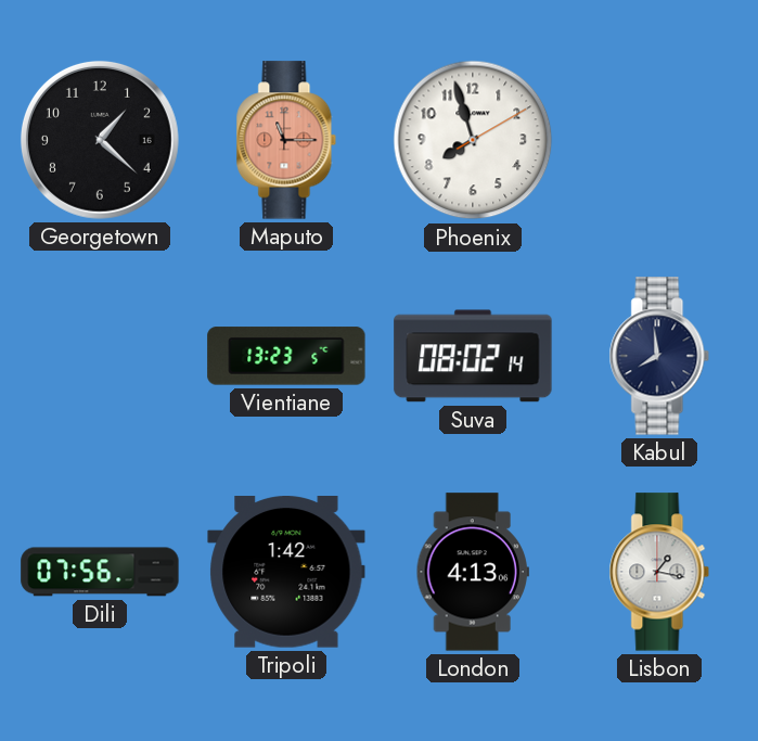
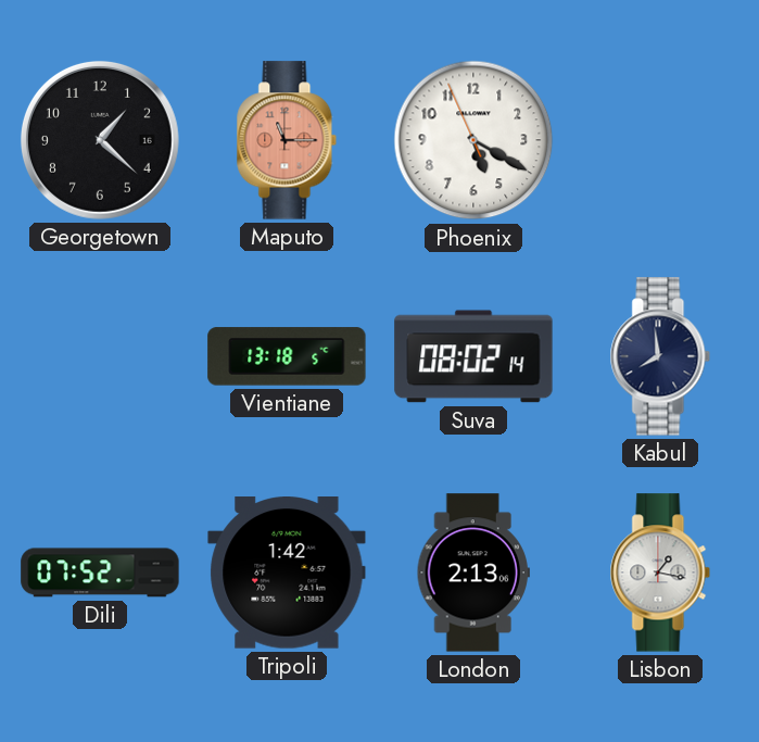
Phoenix: 7:57 -> 5:19
Vientiane: 13:23 -> 13:18
Dili: 07:56 -> 07:52
London: 4:13 -> 2:13
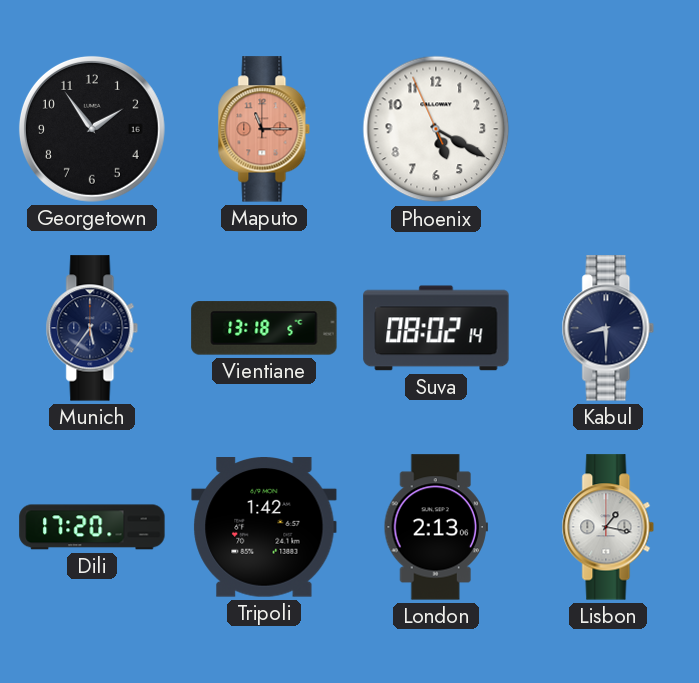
Georgetown: 1:22 -> 1:54
Munich: none -> 5:36
Kabul: 7:59 -> 8:30
Dili: 07:52 -> 17:20
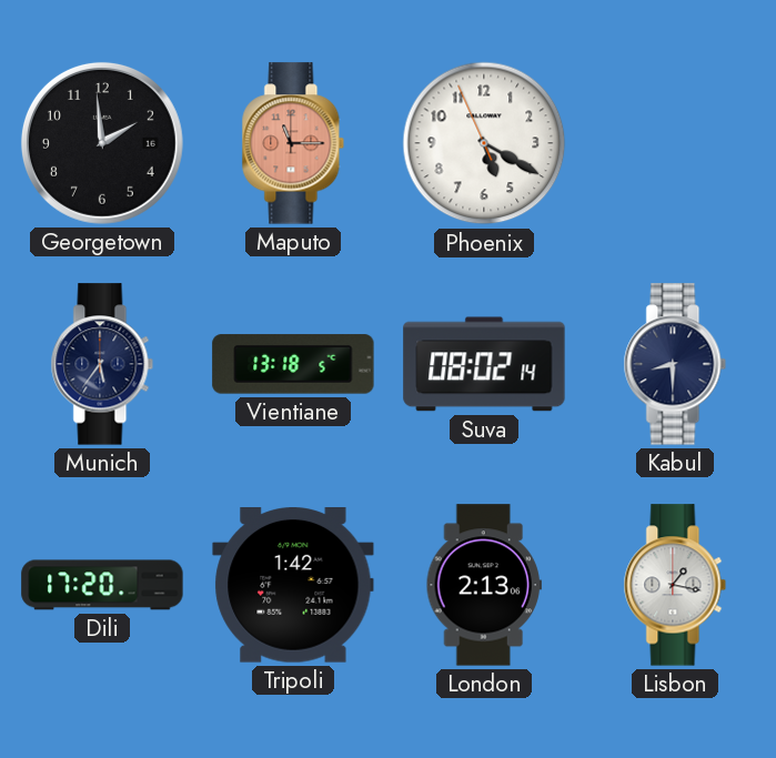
Georgetown: 1:54 -> 1:59
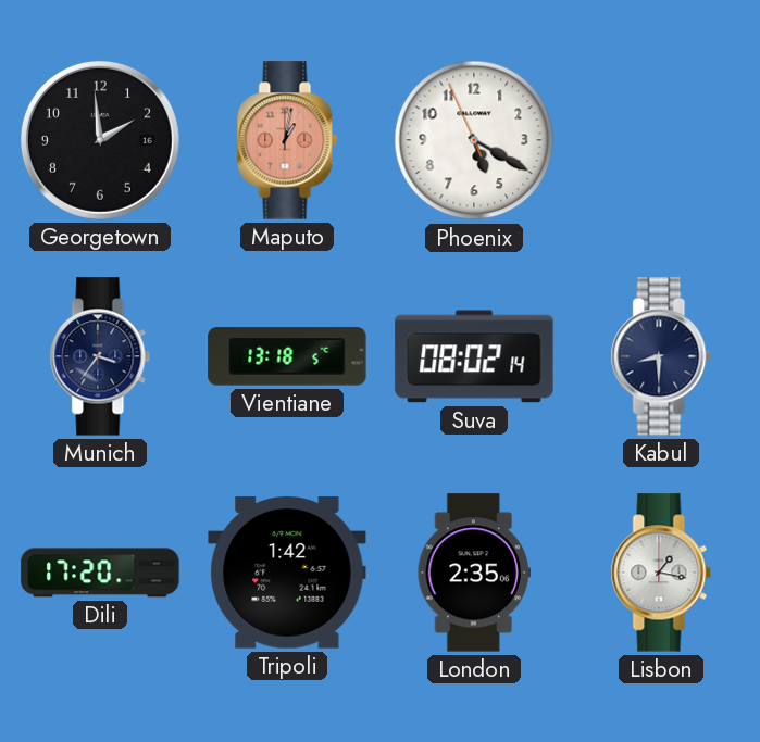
Maputo: 11:15 -> 1:02
Munich: 5:36 -> 3:36
London: 2:13 -> 2:35
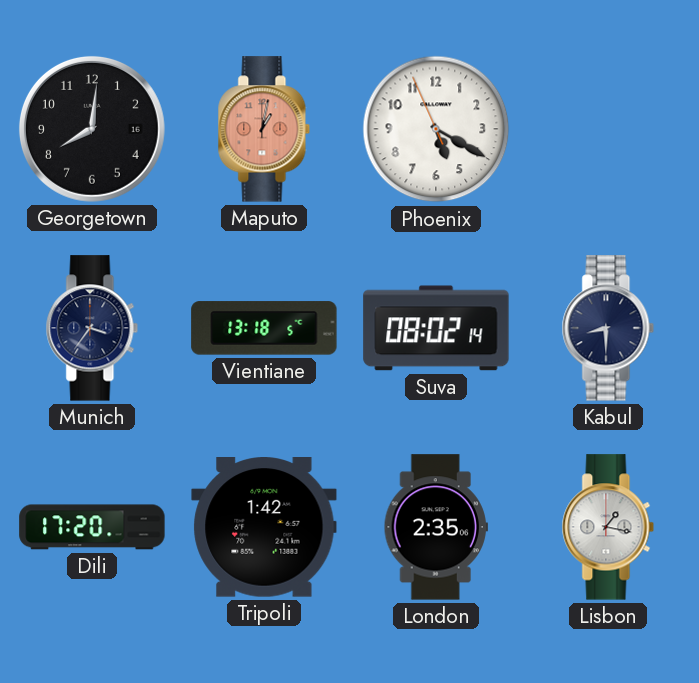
Georgetown: 1:59 -> 8:01
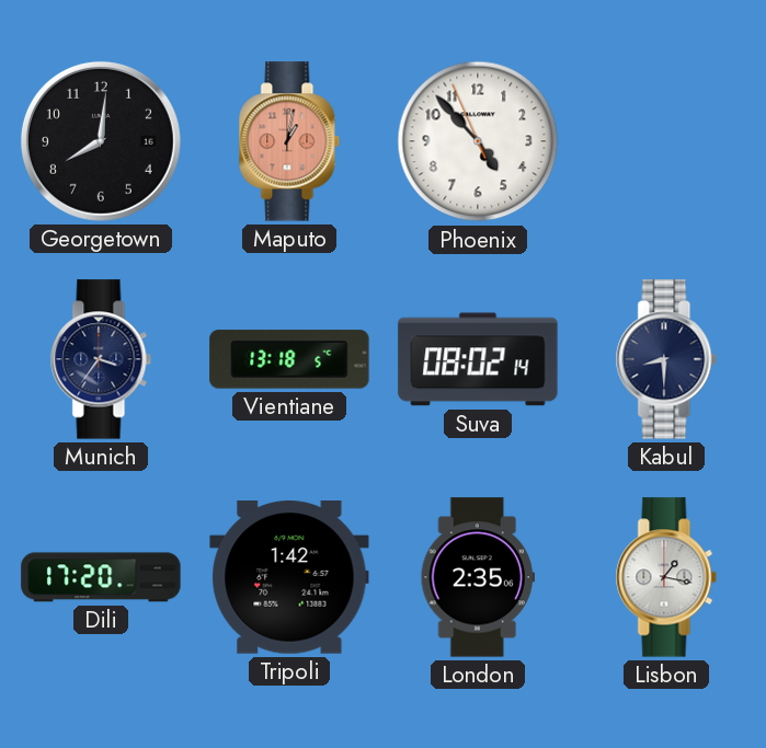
Phoenix: 5:19 -> 4:52
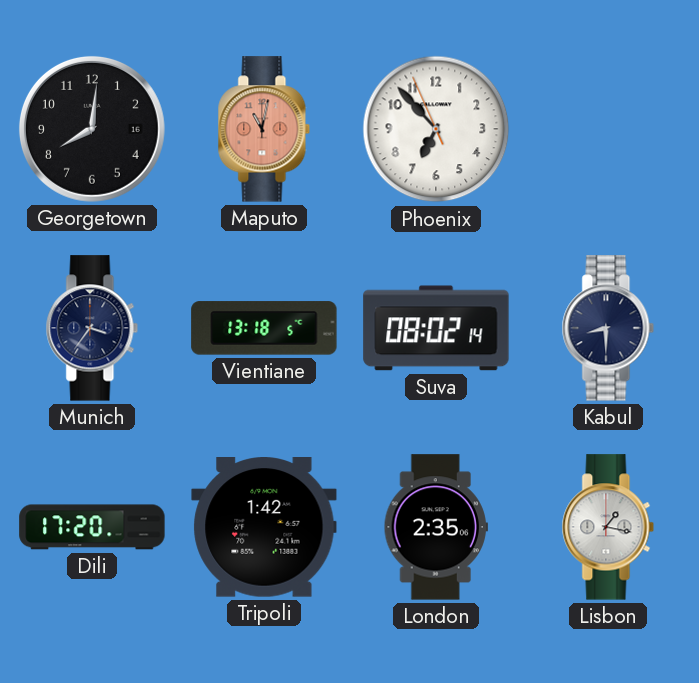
Maputo: 1:02 -> 11:02
Phoenix: 4:52 -> 6:52
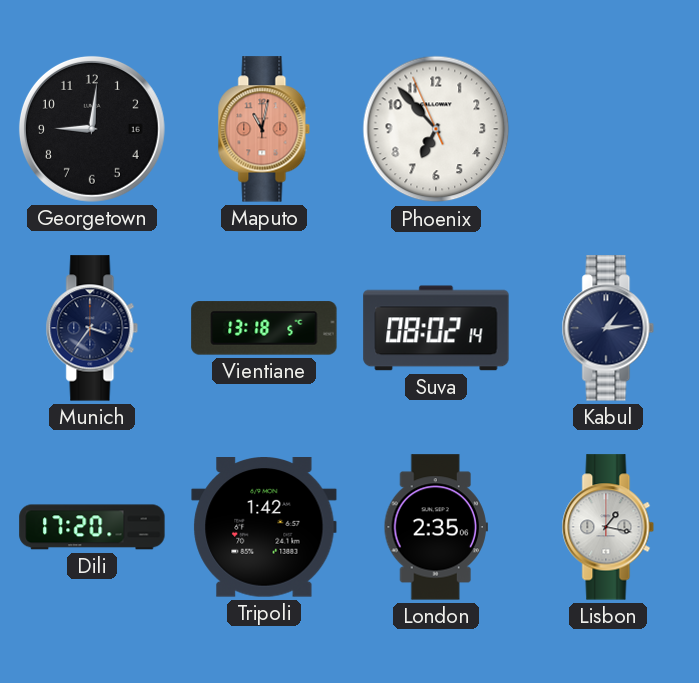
Georgetown: 8:01 -> 9:01
Kabul: 8:30 -> 1:14
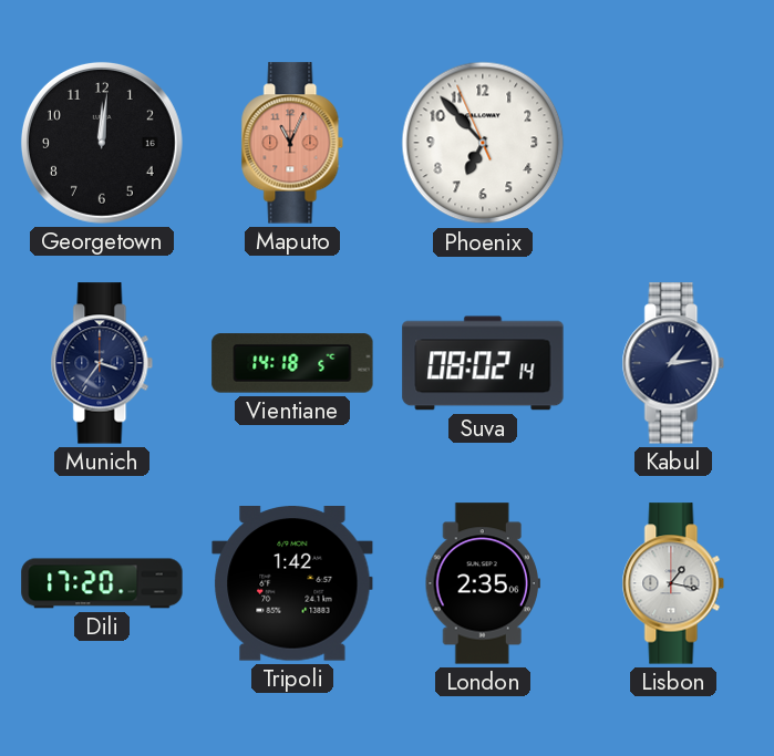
Georgetown: 9:01 -> 12:01
Maputo: 11:02 -> 11:04
Vientiane: 13:18 -> 14:18
